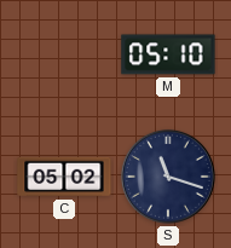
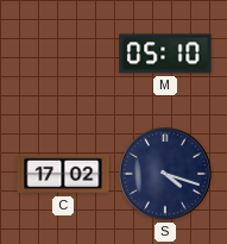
C: 05:02 -> 17:02
S: 11:18 -> 4:18
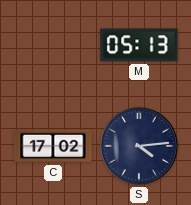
M: 05:10 -> 05:13
S: 4:18 -> 4:14
